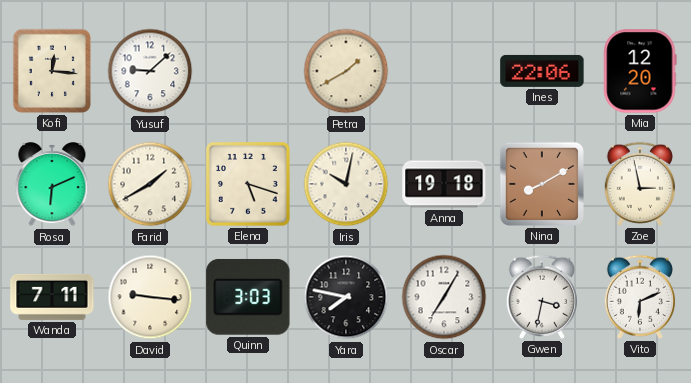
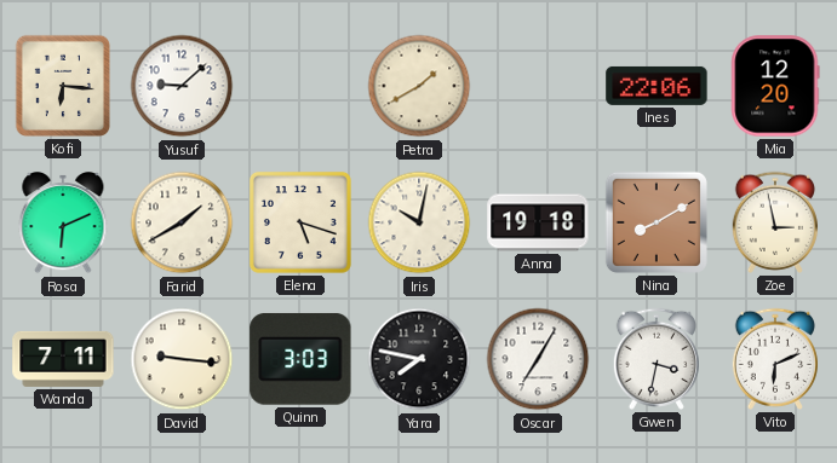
Kofi: 12:16 -> 6:16
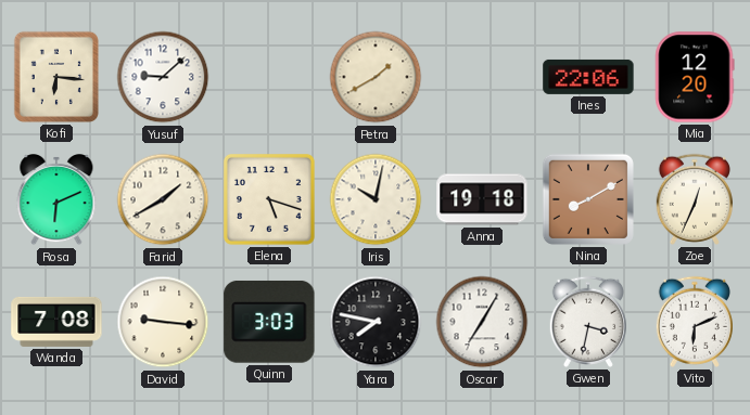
Zoe: 2:58 -> 12:34
Wanda: 7:11 -> 7:08
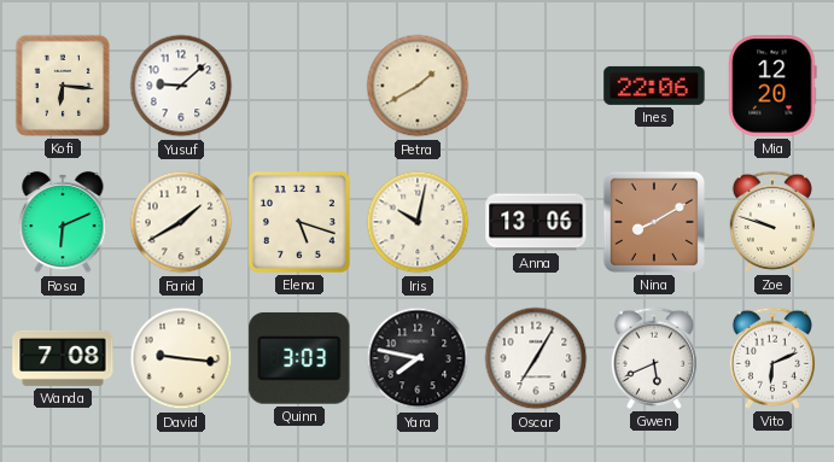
Anna: 19:18 -> 13:06
Zoe: 12:34 -> 9:48
Gwen: 3:32 -> 5:41
